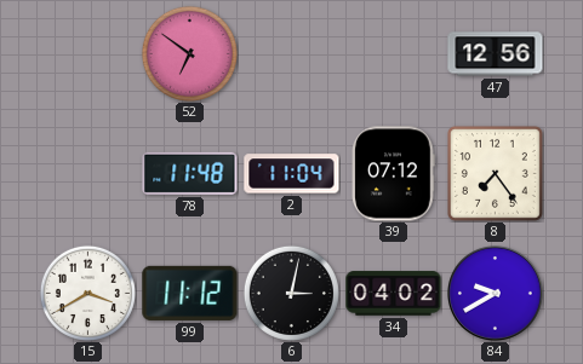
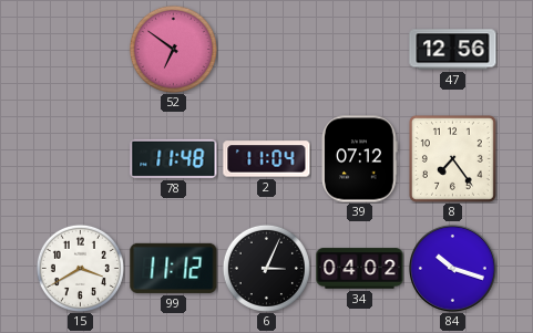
6: 3:02 -> 3:04
84: 9:40 -> 10:18
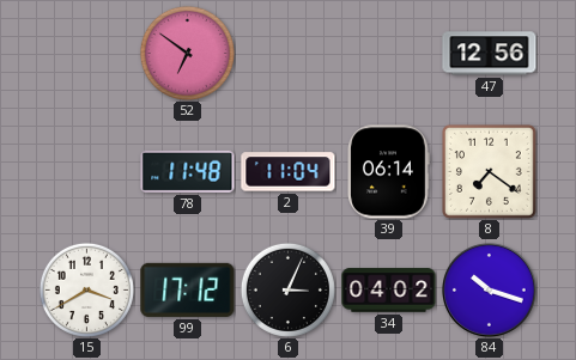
39: 07:12 -> 06:14
8: 7:24 -> 7:21
99: 11:12 -> 17:12
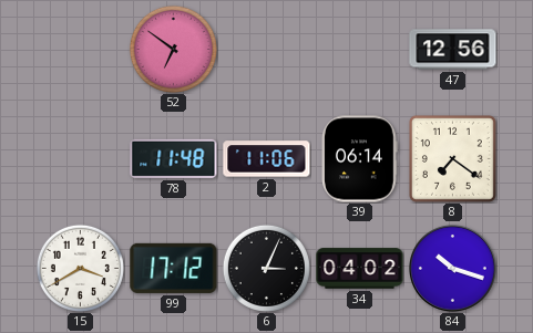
2: 11:04 -> 11:06
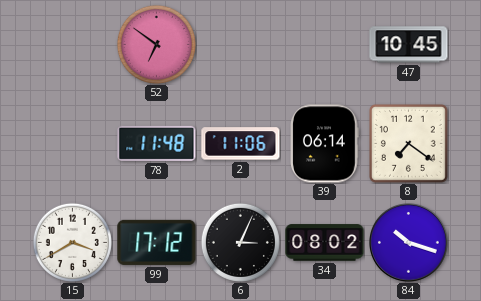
47: 12:56 -> 10:45
34: 04:02 -> 08:02
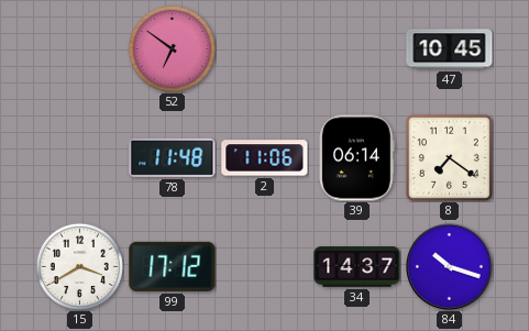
6: 3:04 -> none
34: 08:02 -> 14:37
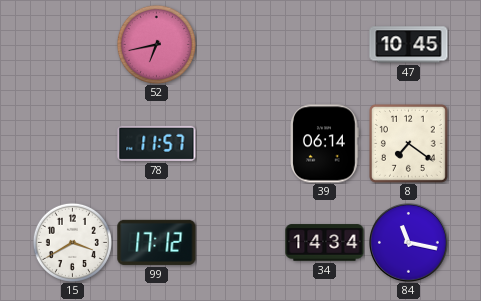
52: 6:51 -> 6:43
78: 11:48 -> 11:57
2: 11:06 -> none
34: 14:37 -> 14:34
84: 10:18 -> 11:17
